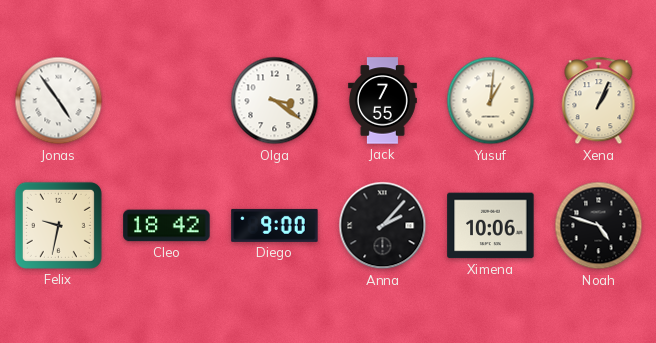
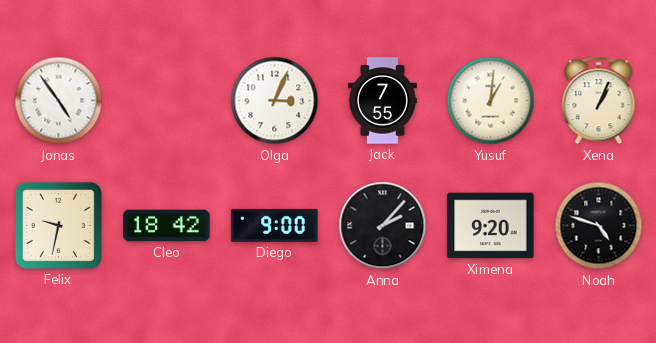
Olga: 3:21 -> 3:04
Ximena: 10:06 -> 9:20
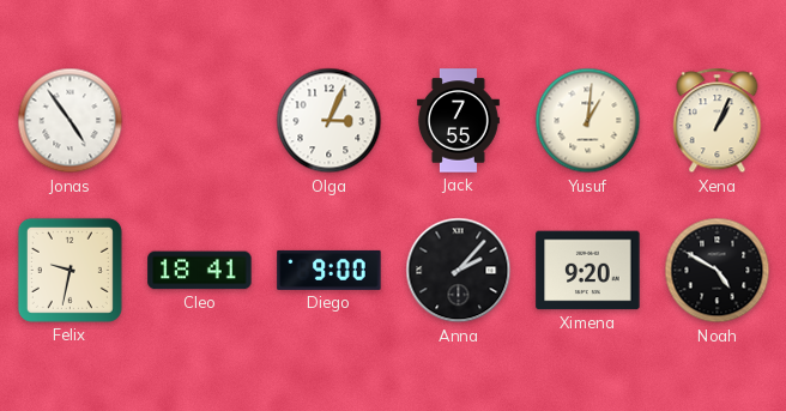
Cleo: 18:42 -> 18:41
Noah: 4:48 -> 4:50
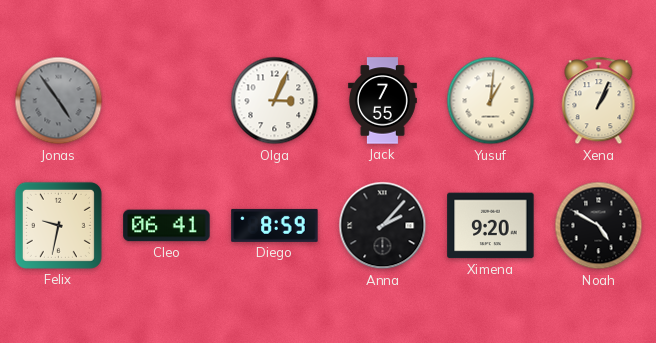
Jonas dial: white -> grey
Cleo: 18:41 -> 06:41
Diego: 9:00 -> 8:59
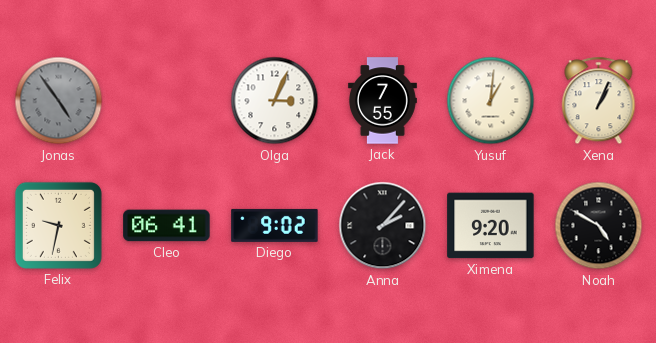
Diego: 8:59 -> 9:02
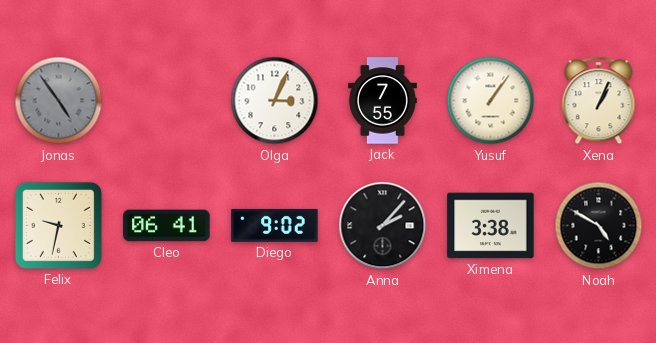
Yusuf: 1:01 -> 1:06
Ximena: 9:20 -> 3:38
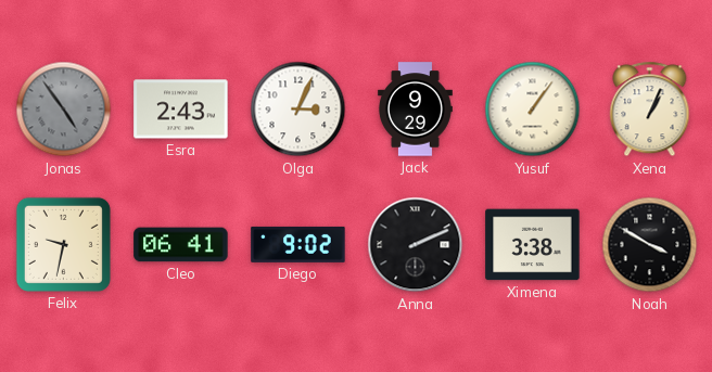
Esra: none -> 2:43
Jack: 7:55 -> 9:29
Anna: 2:07 -> 2:11
Noah: 4:50 -> 3:50
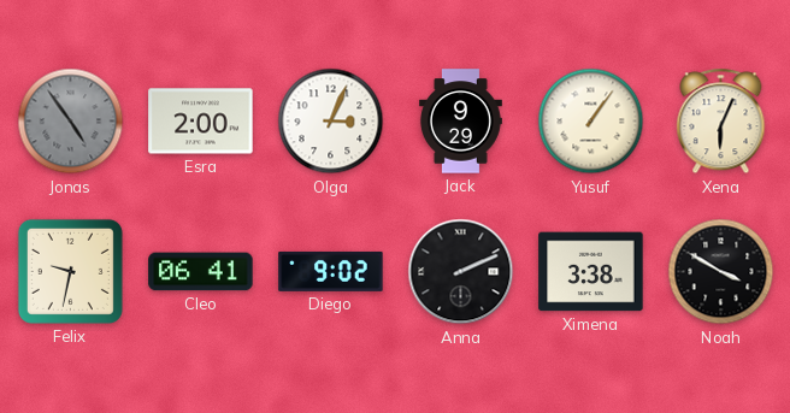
Esra: 2:43 -> 2:00
Xena: 1:04 -> 6:04
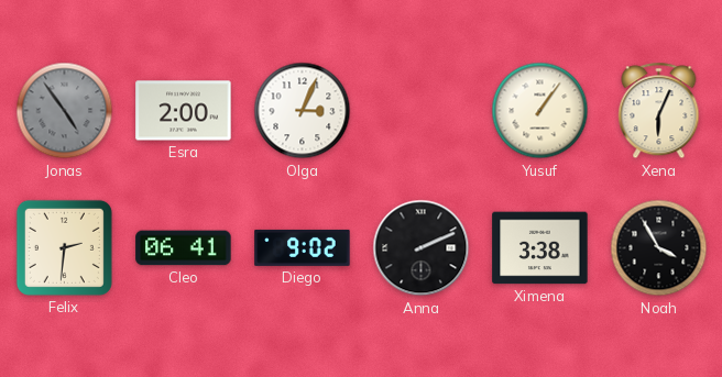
Jack: 9:29 -> none
Felix: 9:32 -> 2:31
Noah: 3:50 -> 3:55
